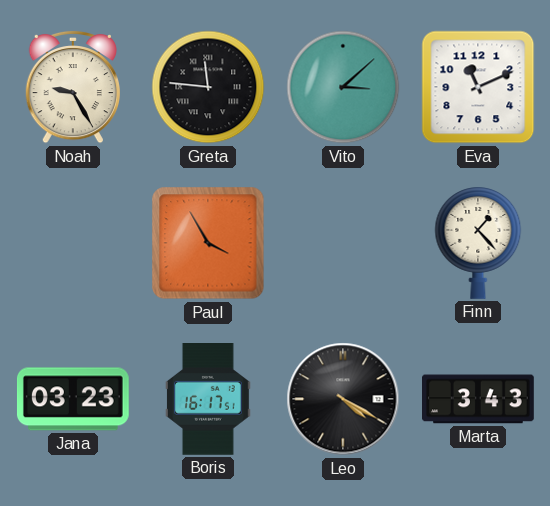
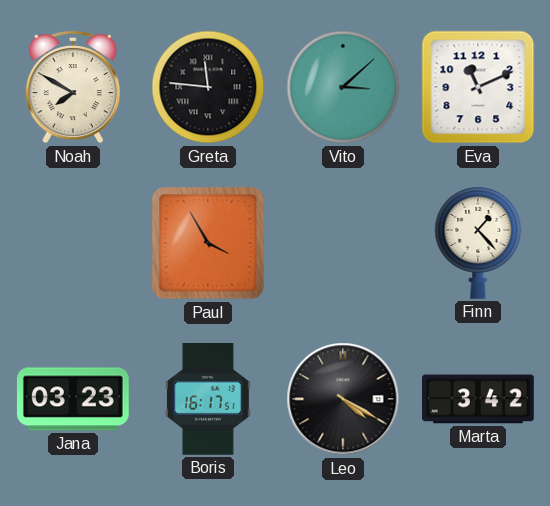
Noah: 9:25 -> 7:50
Marta: 3:43 -> 3:42
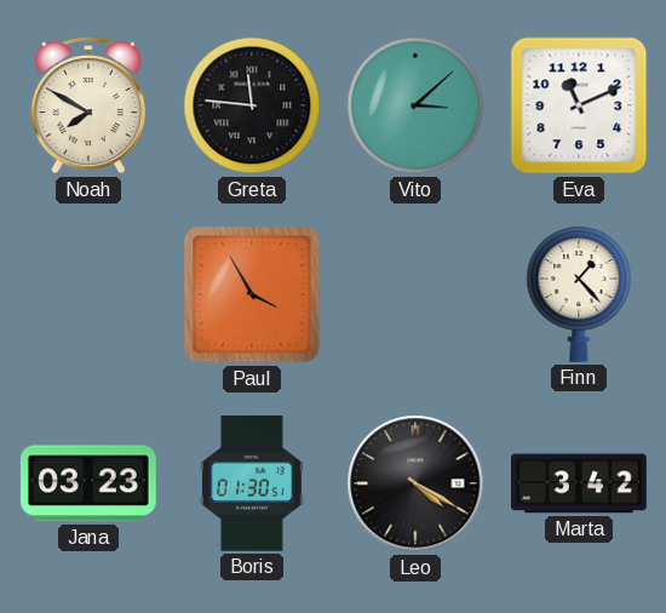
Boris: 16:17 -> 01:30
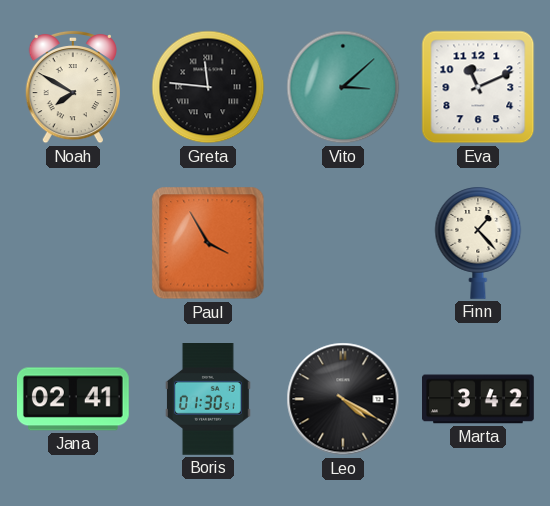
Jana: 03:23 -> 02:41
